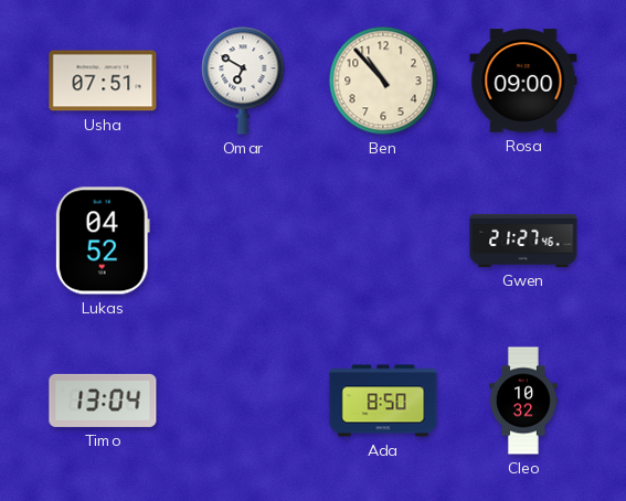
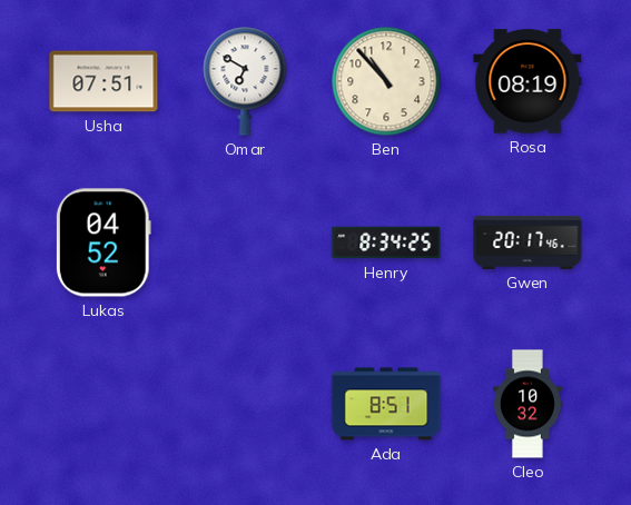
Rosa: 09:00 -> 08:19
Henry: none -> 8:34
Gwen: 21:27 -> 20:17
Timo: 13:04 -> none
Ada: 8:50 -> 8:51
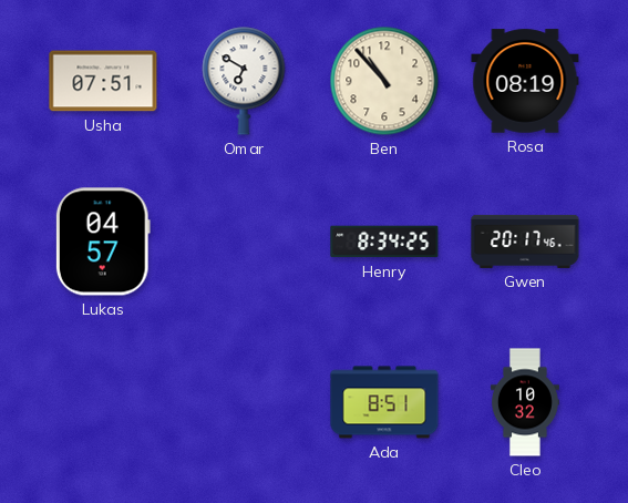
Lukas: 04:52 -> 04:57
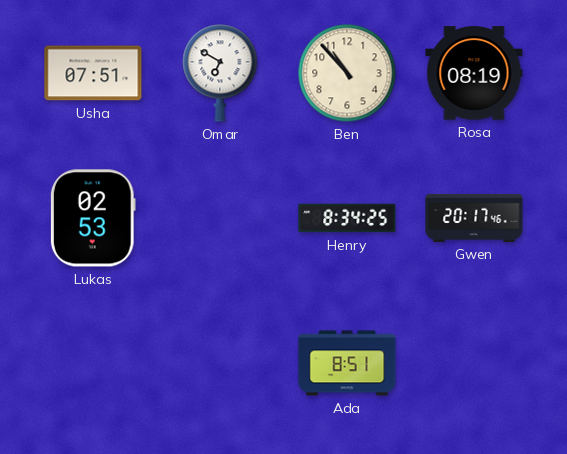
Lukas: 04:57 -> 02:53
Cleo: 10:32 -> none
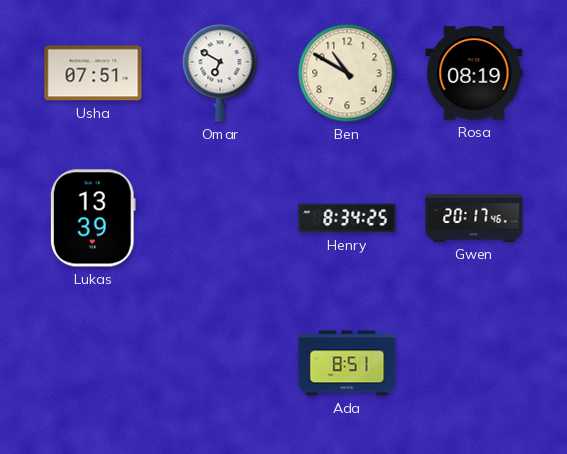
Ben: 10:53 -> 10:50
Lukas: 02:53 -> 13:39
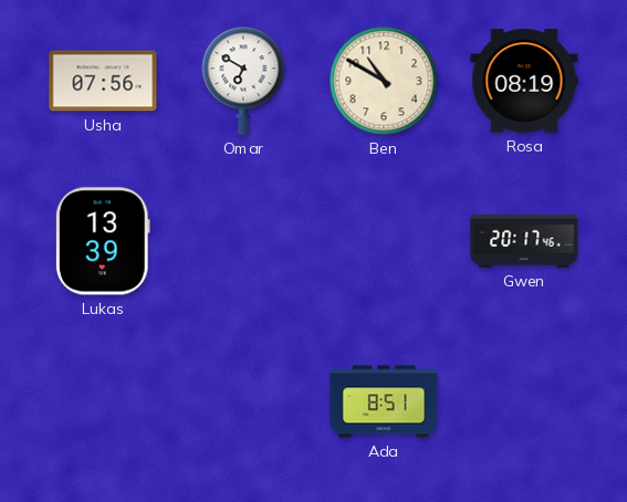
Usha: 07:51 -> 07:56
Henry: 8:34 -> none
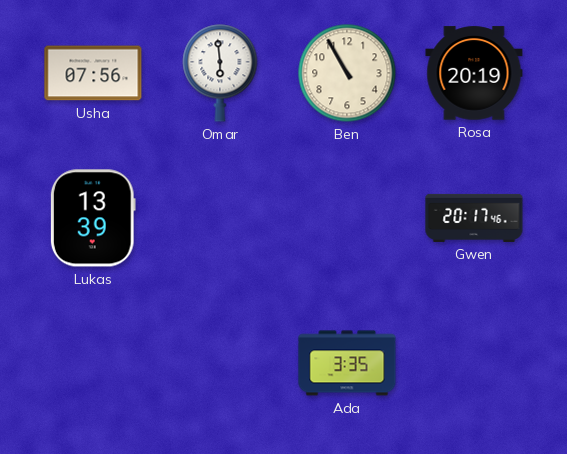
Omar: 6:50 -> 5:59
Ben: 10:50 -> 10:55
Rosa: 08:19 -> 20:19
Ada: 8:51 -> 3:35
